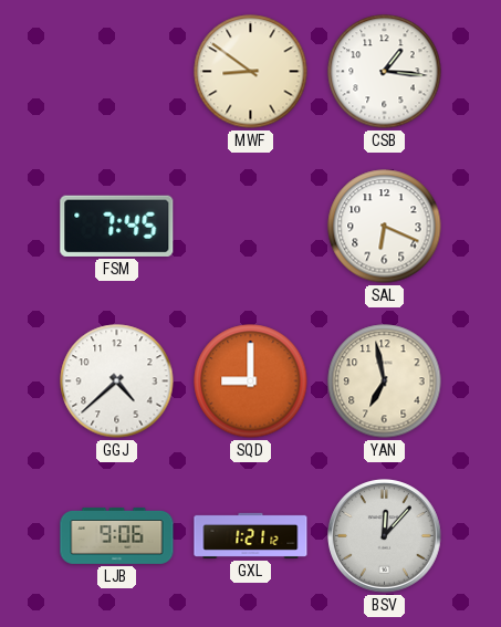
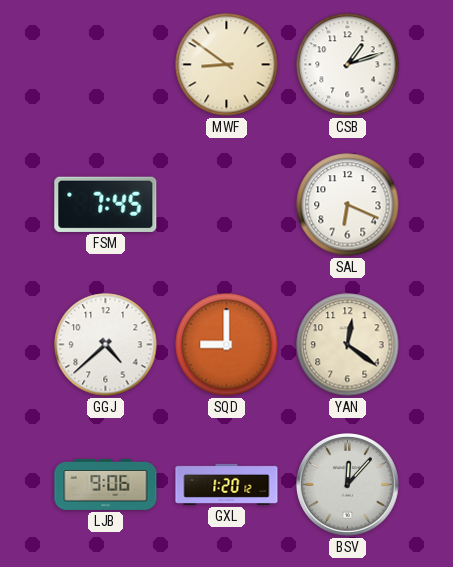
CSB: 1:16 -> 1:12
YAN: 6:58 -> 12:21
GXL: 1:21 -> 1:20
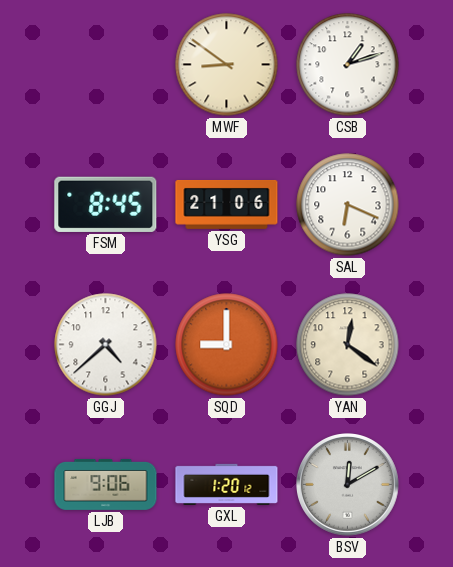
FSM: 7:45 -> 8:45
YSG: none -> 21:06
BSV: 12:07 -> 12:10
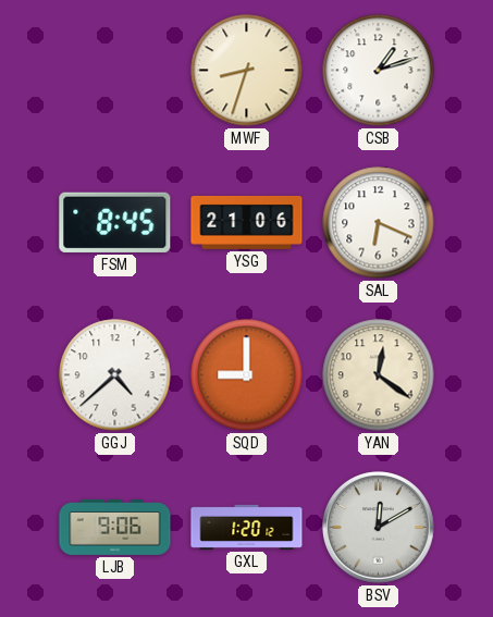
MWF: 8:51 -> 8:33
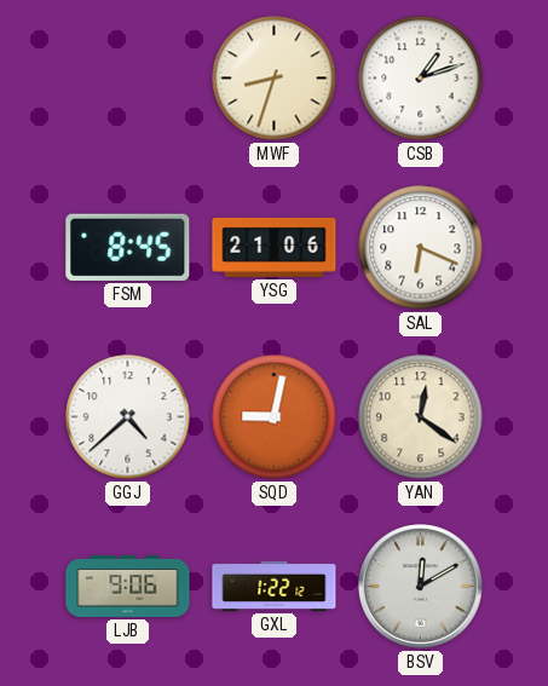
SQD: 9:00 -> 9:02
GXL: 1:20 -> 1:22
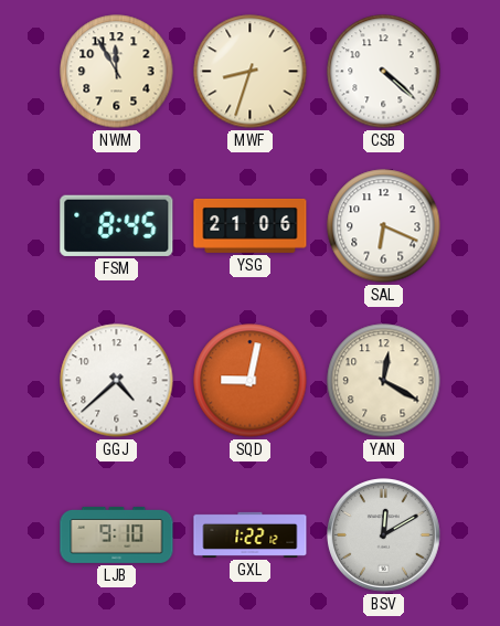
NWM: none -> 11:55
CSB: 1:12 -> 4:22
YAN: 12:21 -> 12:20
LJB: 9:06 -> 9:10
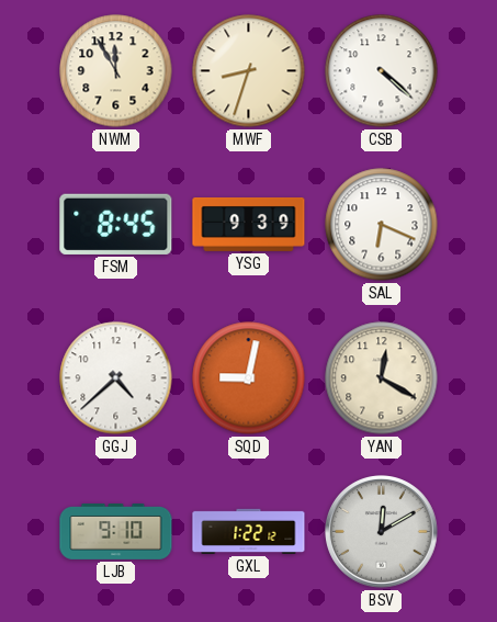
YSG: 21:06 -> 9:39
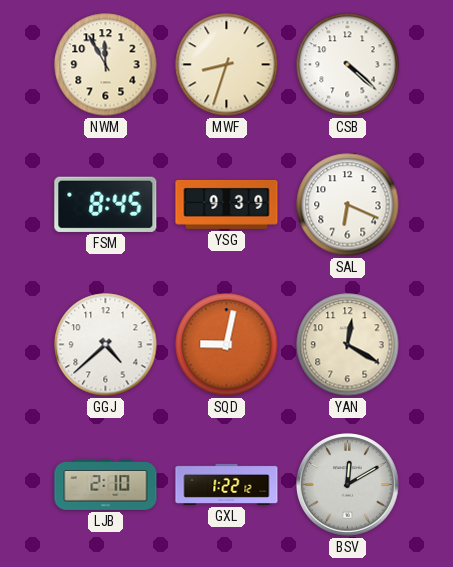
LJB: 9:10 -> 2:10
